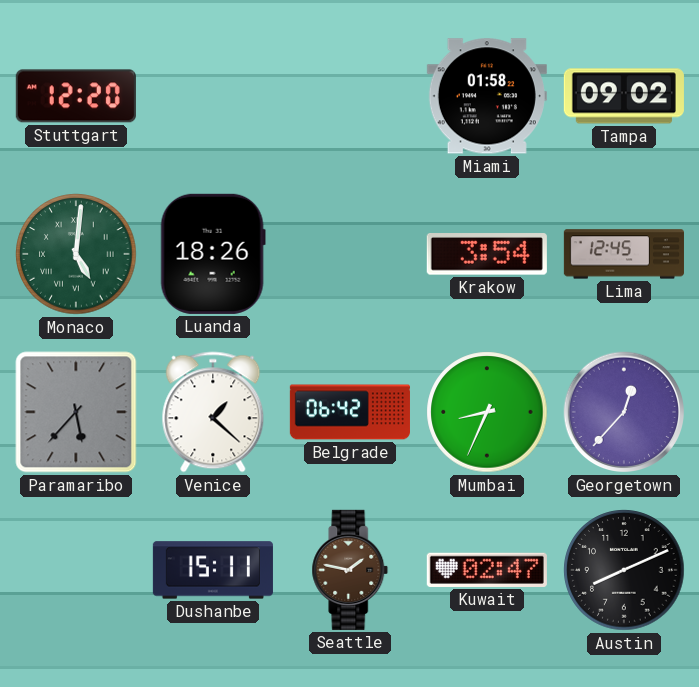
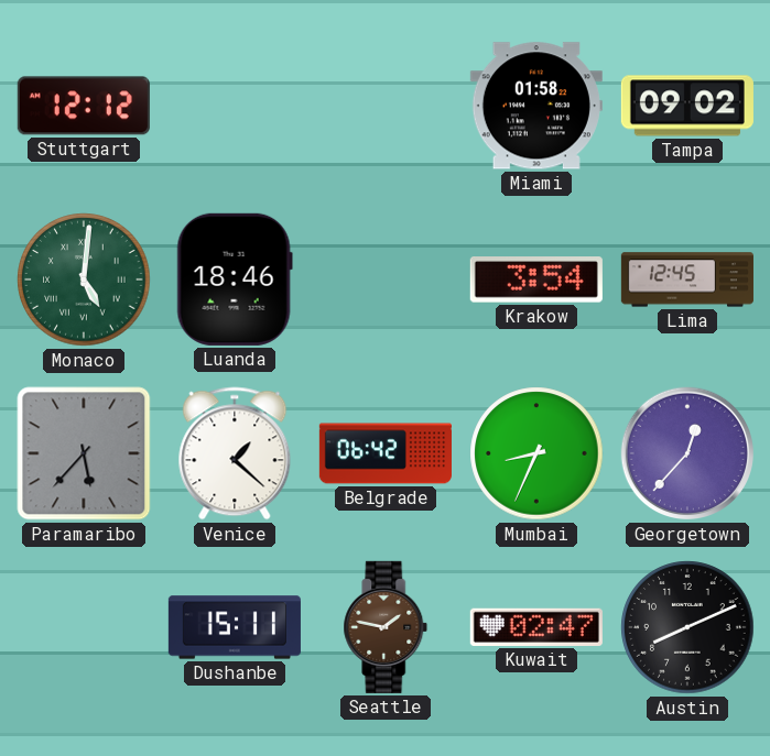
Stuttgart: 12:20 -> 12:12
Luanda: 18:26 -> 18:46
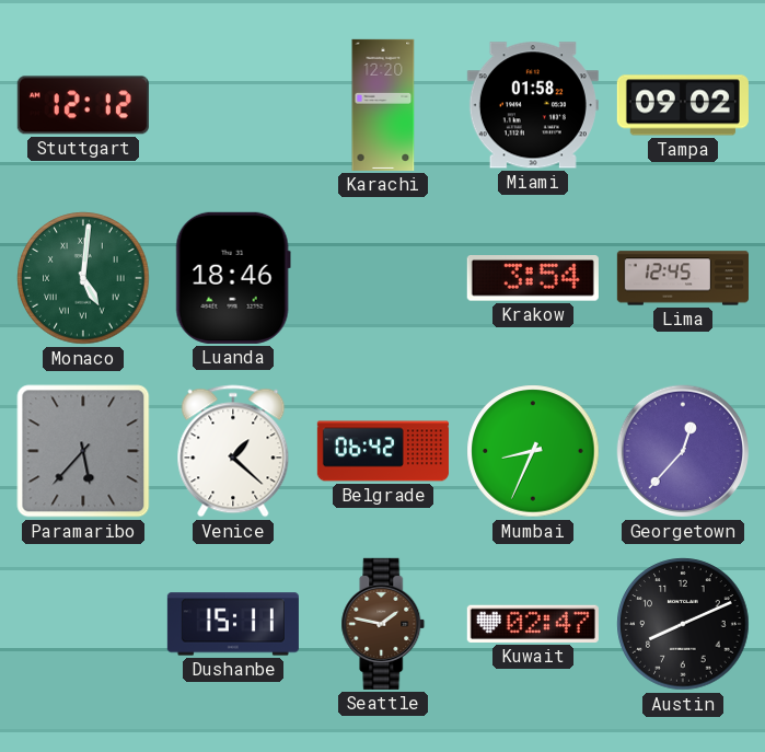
Karachi: none -> 12:20
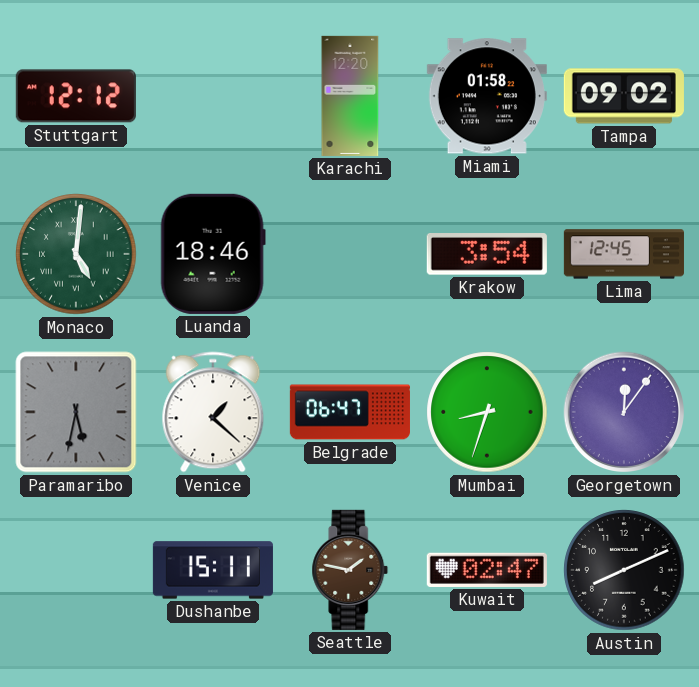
Paramaribo: 5:37 -> 5:32
Belgrade: 06:42 -> 06:47
Mumbai: 8:34 -> 8:33
Georgetown: 12:37 -> 12:06
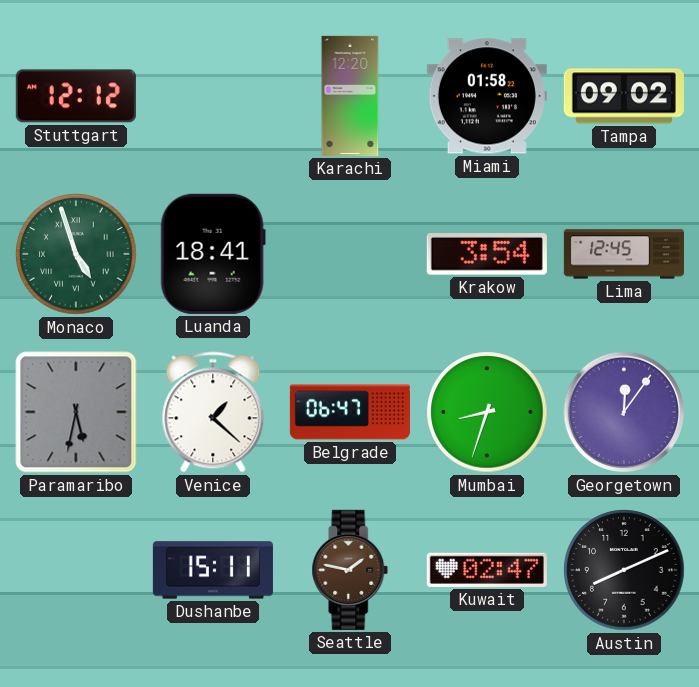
Monaco: 5:01 -> 4:57
Luanda: 18:46 -> 18:41
